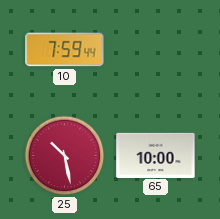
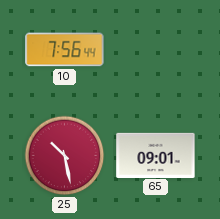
10: 7:59 -> 7:56
65: 10:00 -> 09:01
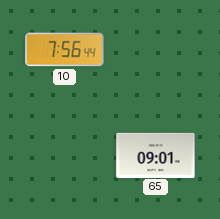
25: 10:28 -> none
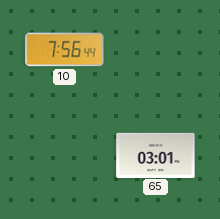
65: 09:01 -> 03:01
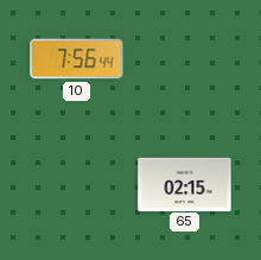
65: 03:01 -> 02:15
